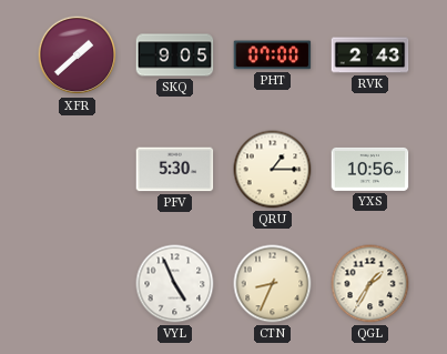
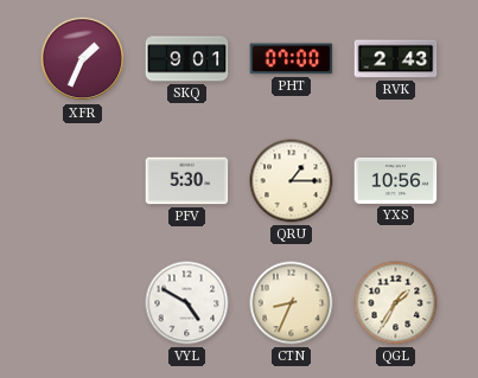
XFR: 1:38 -> 1:34
SKQ: 9:05 -> 9:01
VYL: 4:56 -> 4:50
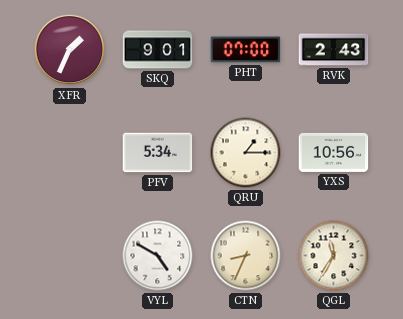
PFV: 5:30 -> 5:34
QGL: 1:35 -> 11:35
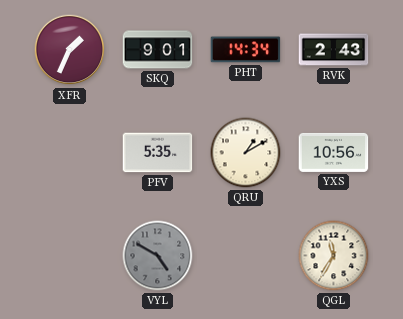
PHT: 07:00 -> 14:34
PFV: 5:34 -> 5:35
QRU: 1:15 -> 1:10
VYL dial: white -> grey
CTN: 8:34 -> none
